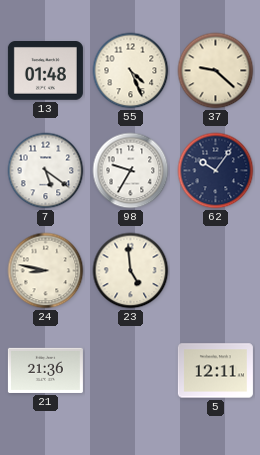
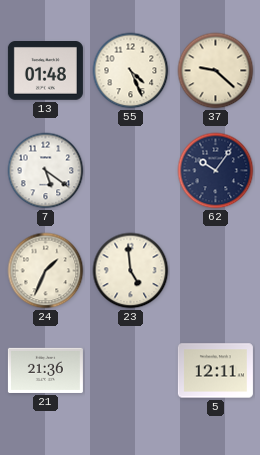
98: 9:35 -> none
24: 8:47 -> 1:34
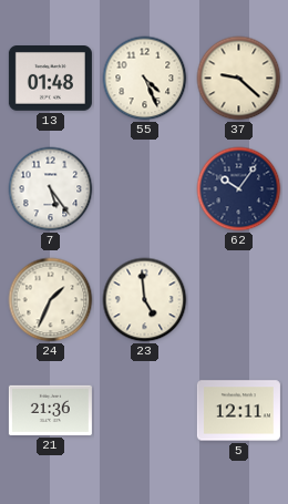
7: 5:21 -> 5:24
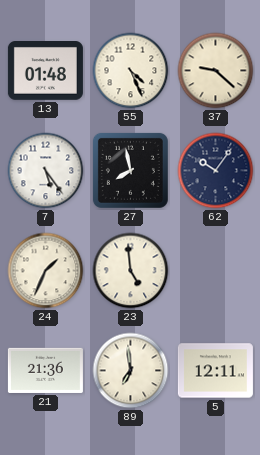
27: none -> 7:58
89: none -> 6:59
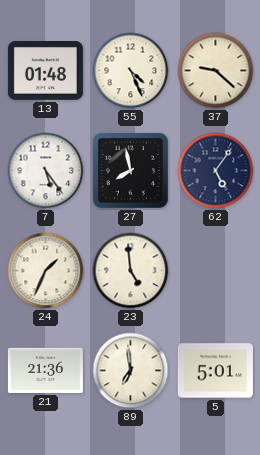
62: 10:06 -> 5:06
5: 12:11 -> 5:01
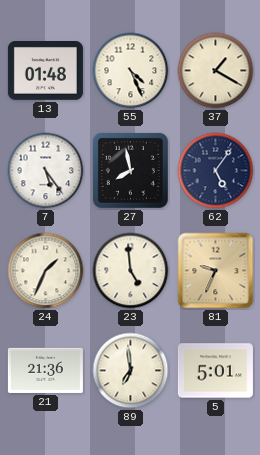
37: 9:22 -> 1:20
81: none -> 9:34
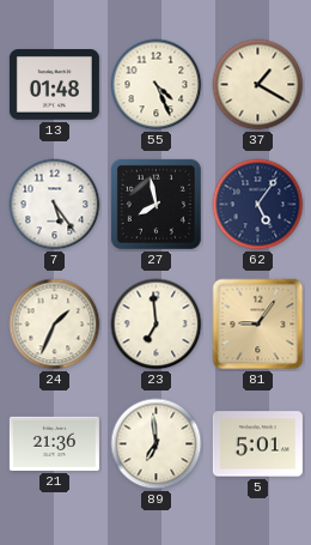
23: 4:59 -> 6:59
81: 9:34 -> 9:06
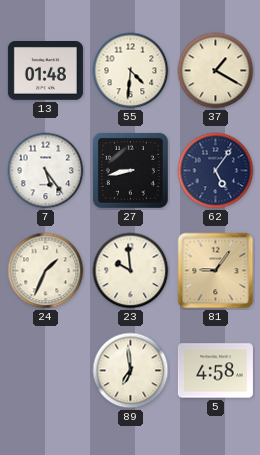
55: 4:26 -> 4:31
27: 7:58 -> 8:43
23: 6:59 -> 9:59
21: 21:36 -> none
5: 5:01 -> 4:58
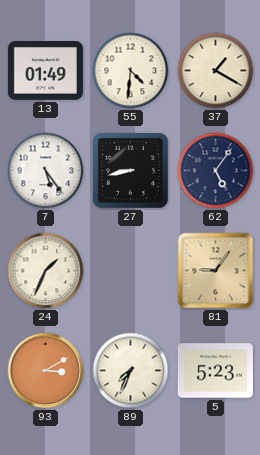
13: 01:48 -> 01:49
23: 9:59 -> none
93: none -> 3:10
89: 6:59 -> 7:34
5: 4:58 -> 5:23
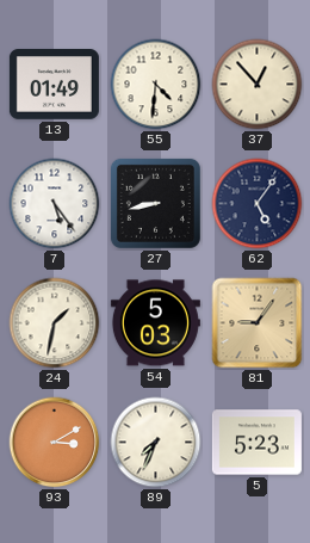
37: 1:20 -> 12:53
24: 1:34 -> 1:32
54: none -> 5:03
